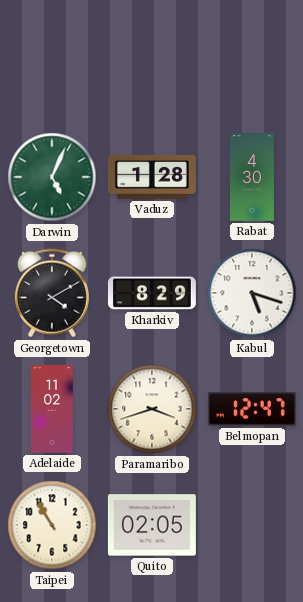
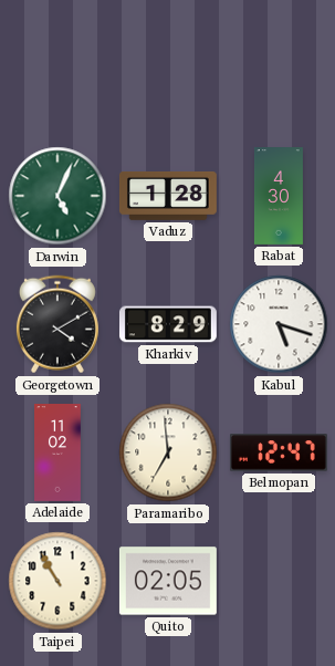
Paramaribo: 3:42 -> 6:59
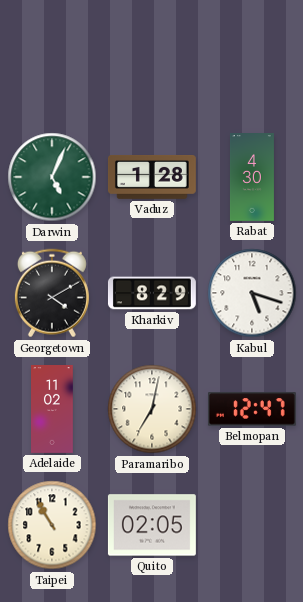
Paramaribo: 6:59 -> 7:02
